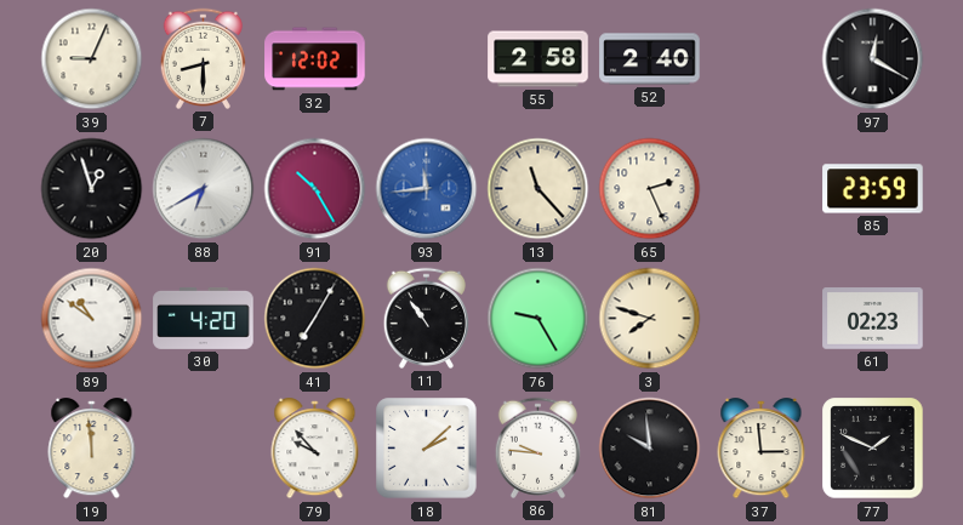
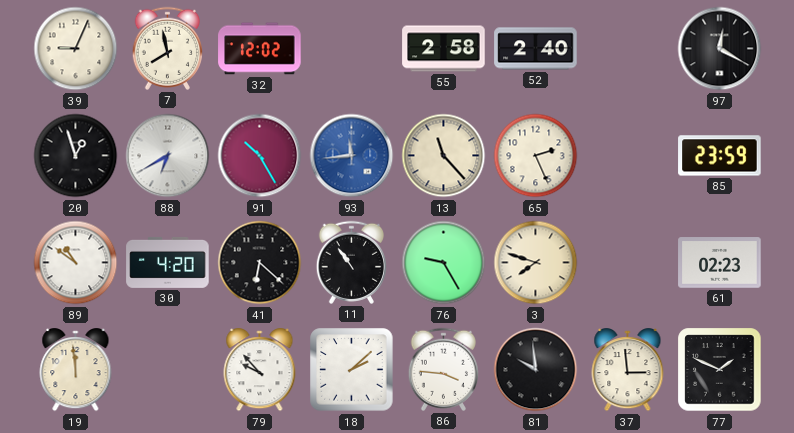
7: 8:30 -> 7:58
41: 7:05 -> 6:22
86: 9:46 -> 3:46
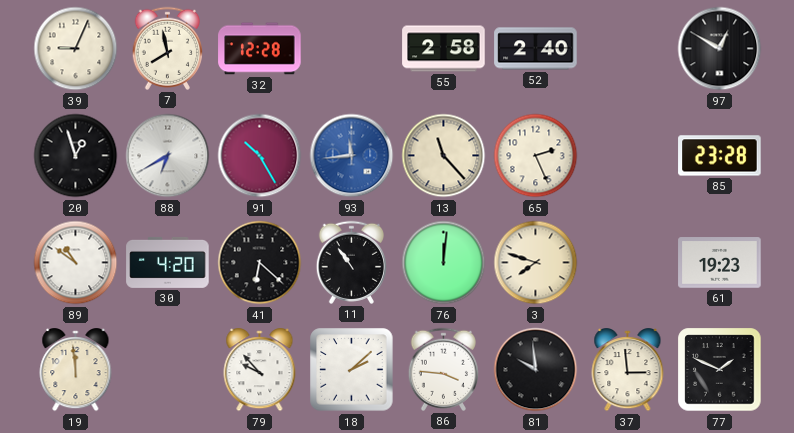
32: 12:02 -> 12:28
97: 12:20 -> 12:50
85: 23:59 -> 23:28
76: 9:25 -> 12:01
61: 02:23 -> 19:23
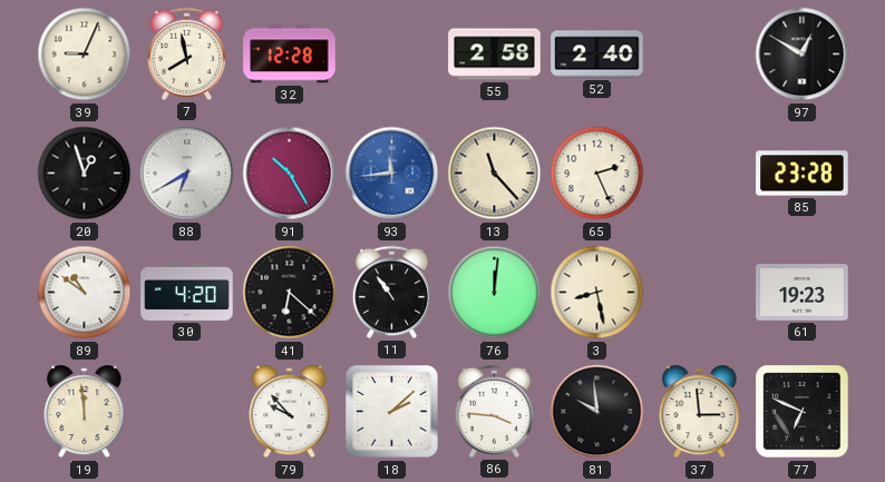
3: 7:48 -> 8:28
77: 1:49 -> 6:49
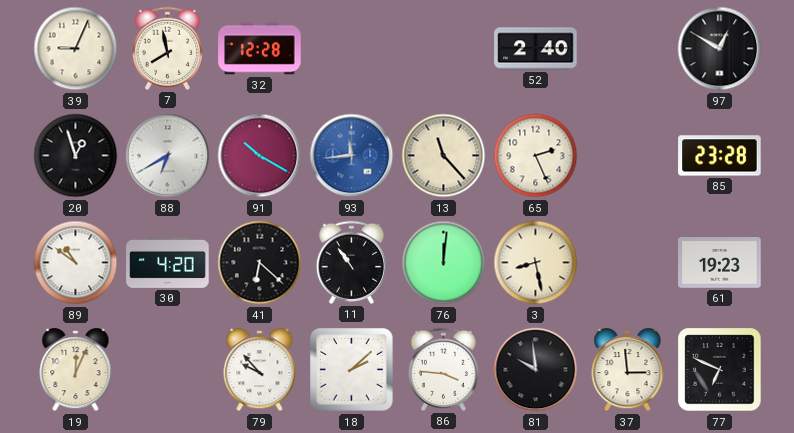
55: 2:58 -> none
91: 10:25 -> 10:20
19: 11:59 -> 12:04
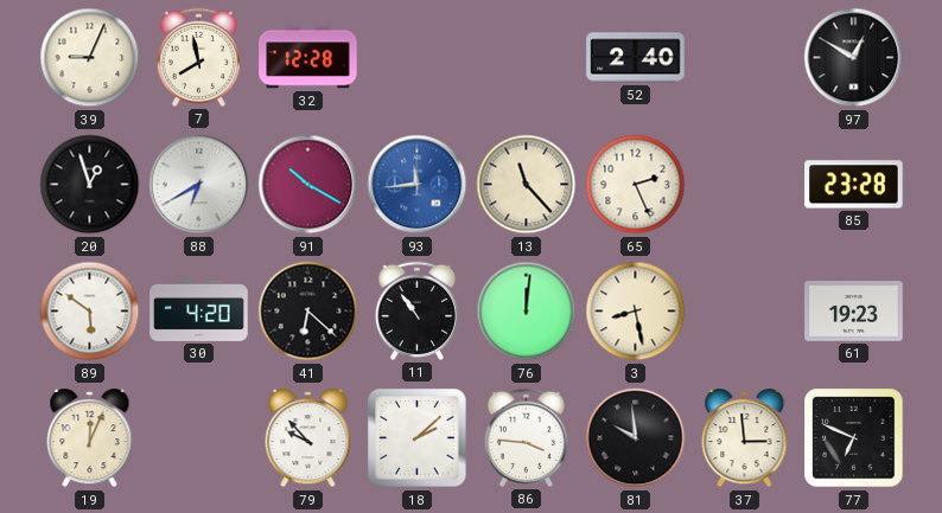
89: 10:51 -> 5:51
